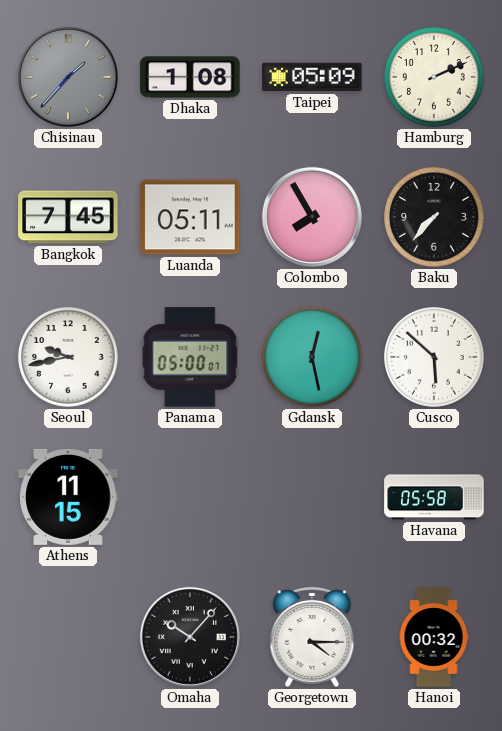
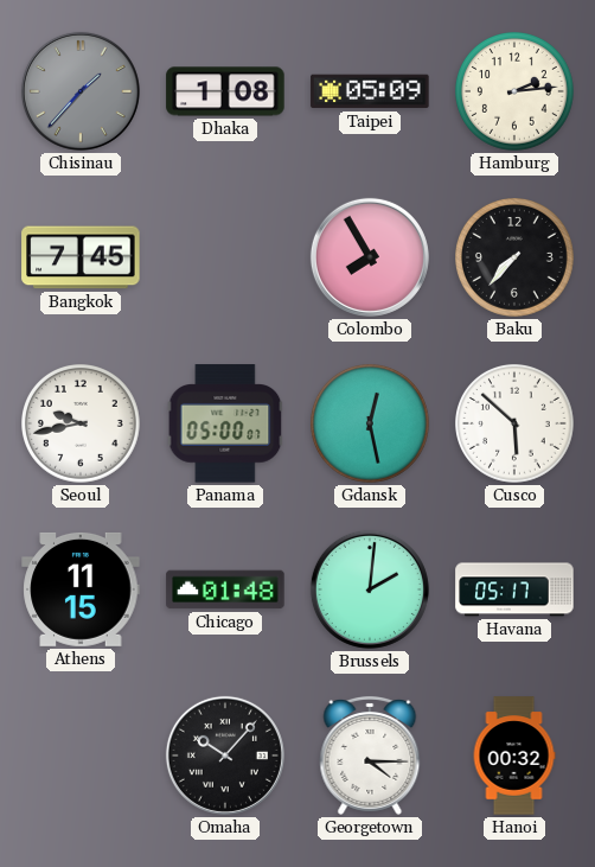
Hamburg: 2:11 -> 2:14
Luanda: 05:11 -> none
Chicago: none -> 01:48
Brussels: none -> 2:01
Havana: 05:58 -> 05:17
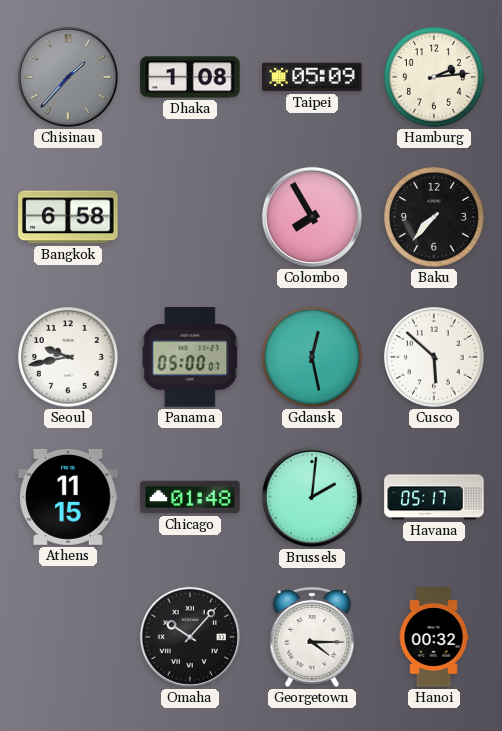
Bangkok: 7:45 -> 6:58
